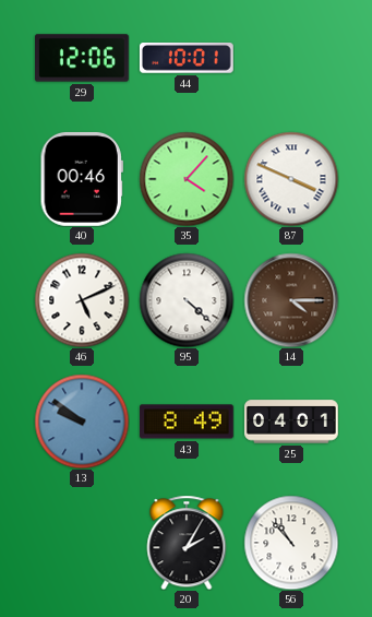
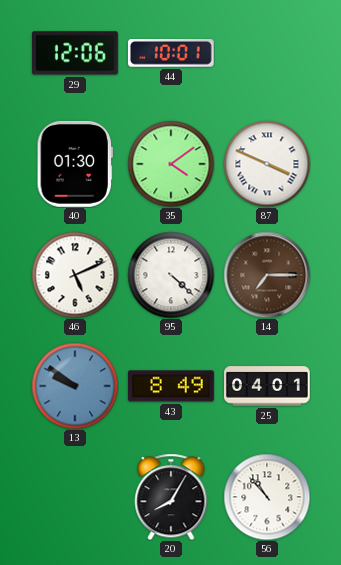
40: 00:46 -> 01:30
35: 4:07 -> 4:09
14: 4:15 -> 7:15
20: 2:05 -> 8:05
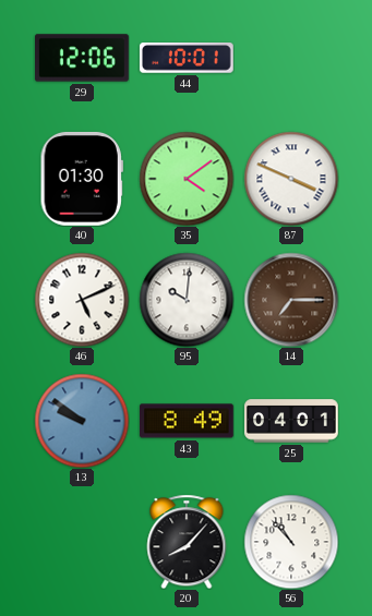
95: 4:22 -> 10:01
20: 8:05 -> 8:07
